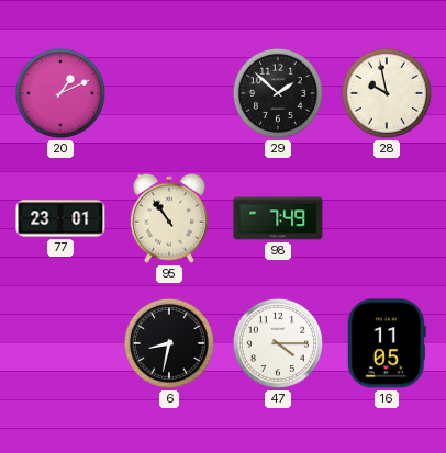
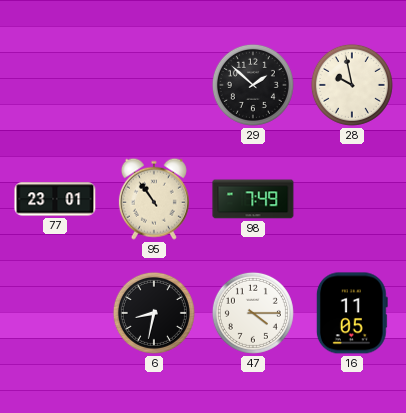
20: 1:11 -> none
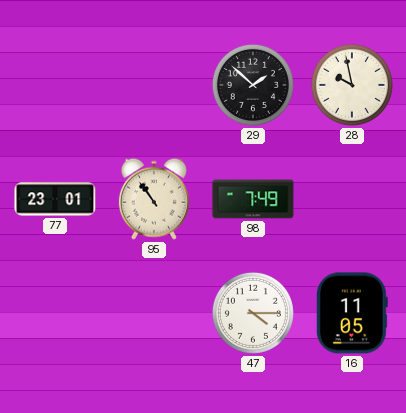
6: 8:32 -> none
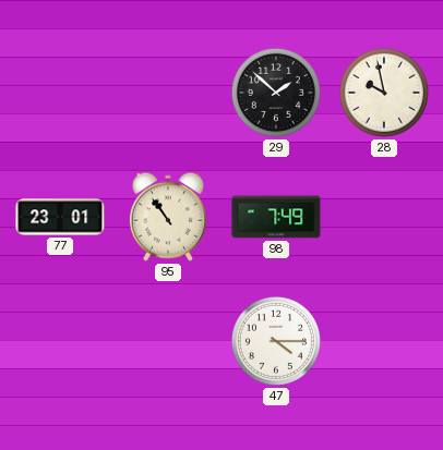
16: 11:05 -> none
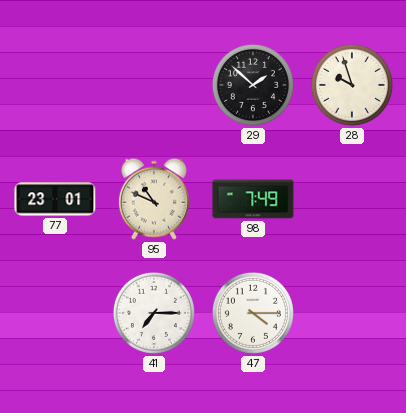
28: 9:58 -> 9:57
95: 10:54 -> 10:49
41: none -> 7:15
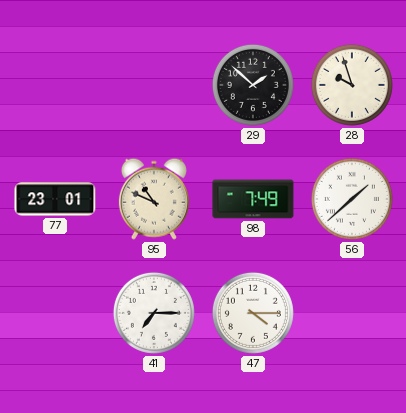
56: none -> 1:38
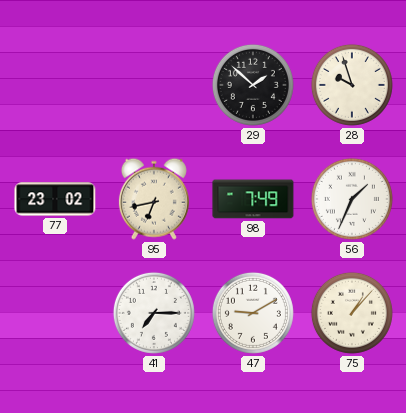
77: 23:01 -> 23:02
95: 10:49 -> 6:43
56: 1:38 -> 1:34
47: 4:15 -> 9:10
75: none -> 1:07
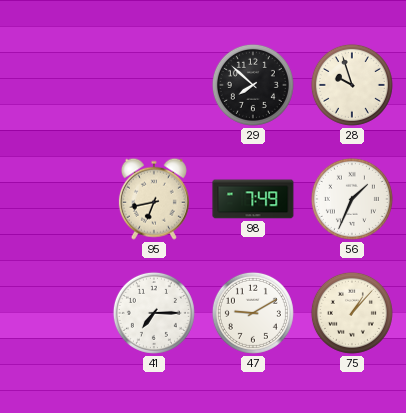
29: 1:52 -> 7:52
77: 23:02 -> none
